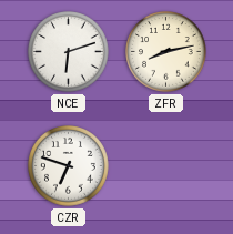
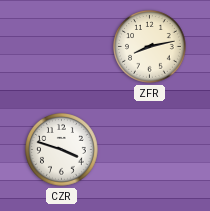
NCE: 6:12 -> none
CZR: 6:48 -> 3:48
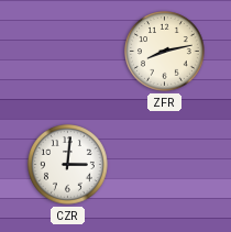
CZR: 3:48 -> 3:01
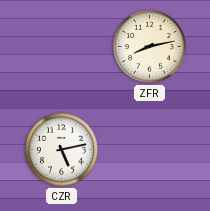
CZR: 3:01 -> 5:13
